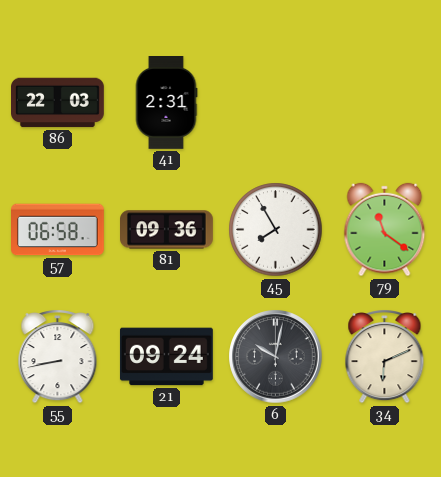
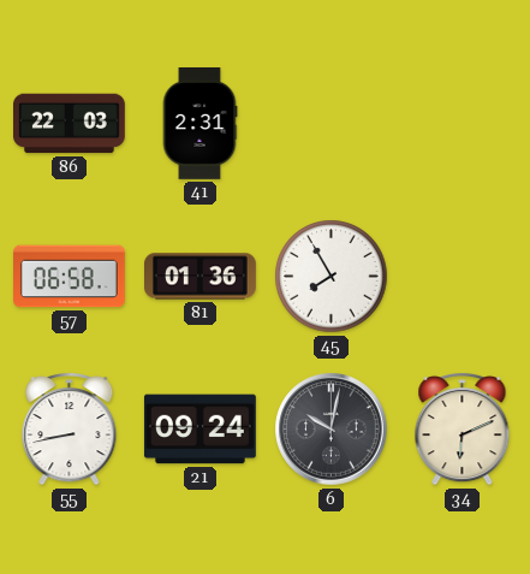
81: 09:36 -> 01:36
79: 11:21 -> none
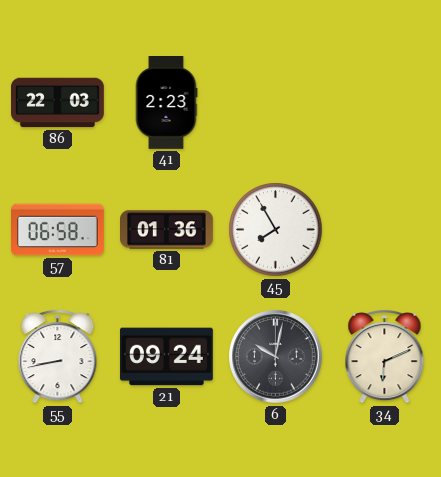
41: 2:31 -> 2:23
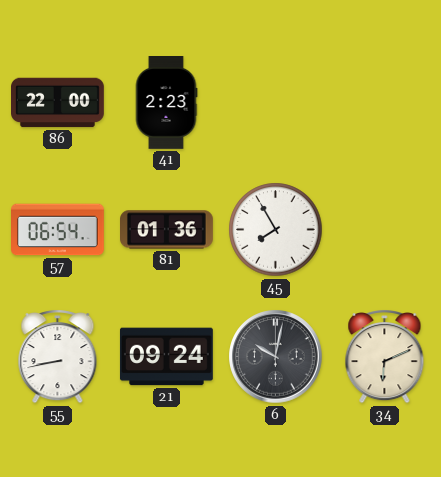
86: 22:03 -> 22:00
57: 06:58 -> 06:54
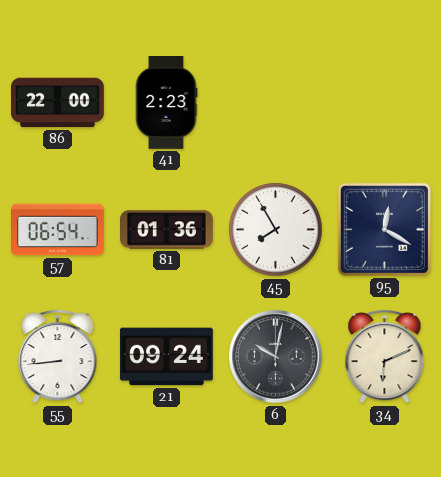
95: none -> 12:20
55: 8:43 -> 8:44
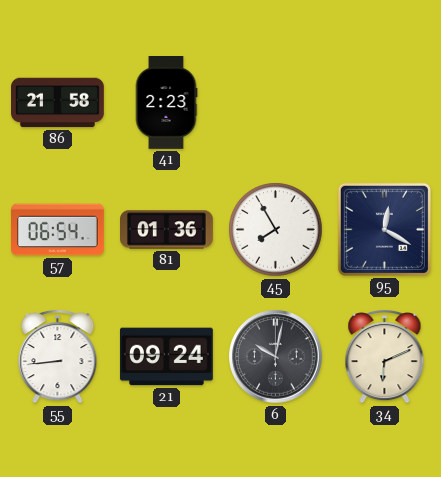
86: 22:00 -> 21:58
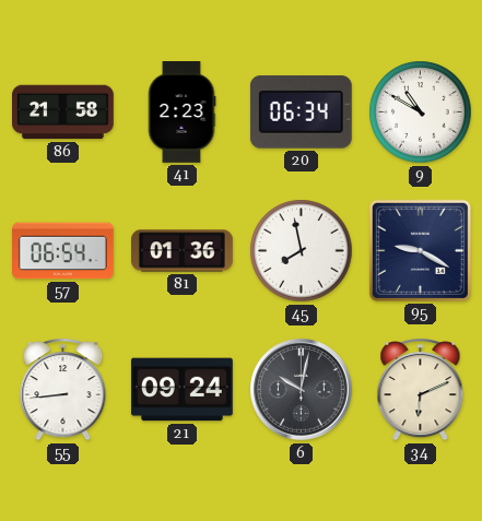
20: none -> 06:34
9: none -> 10:50
45: 7:55 -> 7:58
95: 12:20 -> 9:20
